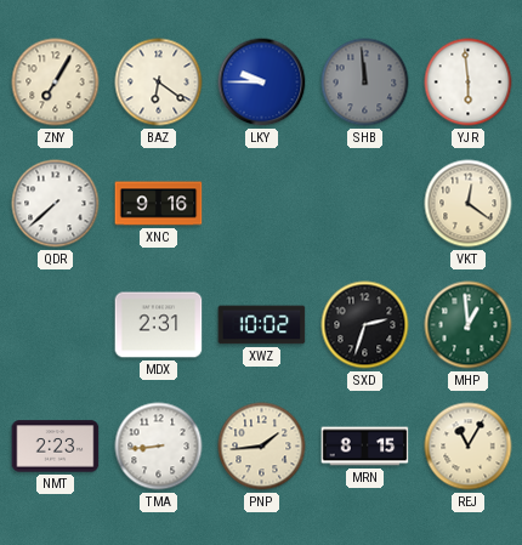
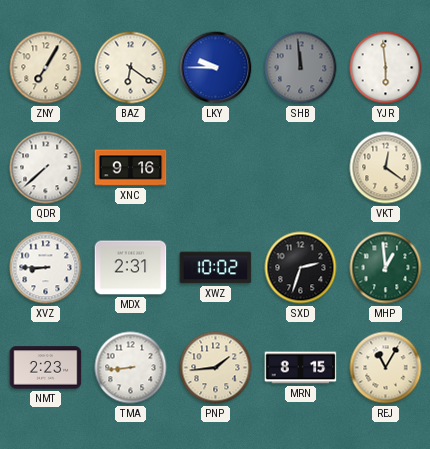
XVZ: none -> 8:45
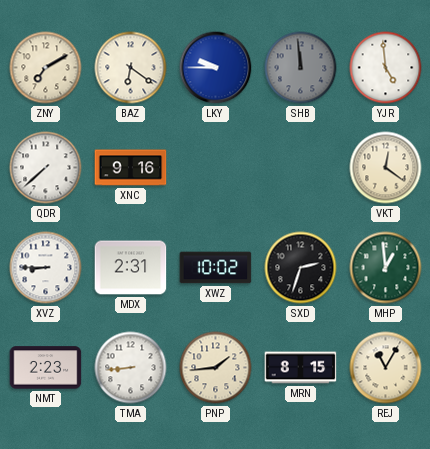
ZNY: 7:05 -> 7:10
YJR: 5:59 -> 4:59
